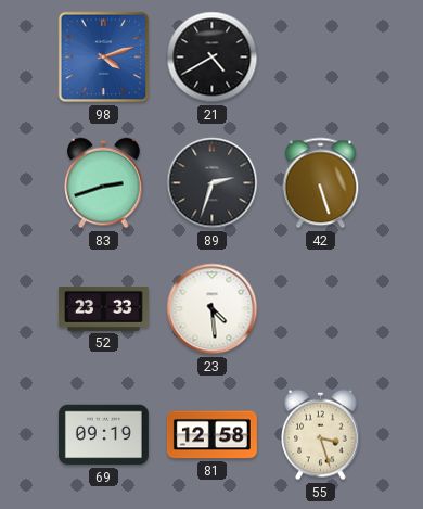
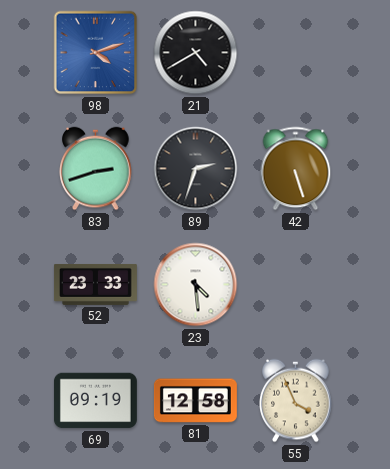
55: 3:27 -> 3:56
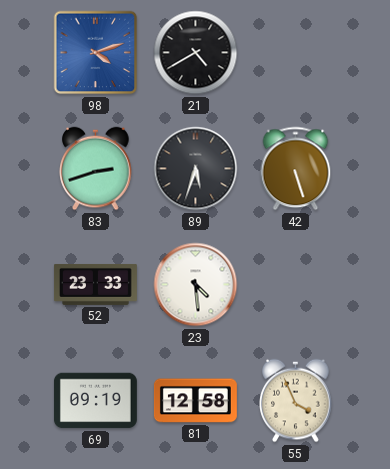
89: 2:33 -> 5:33
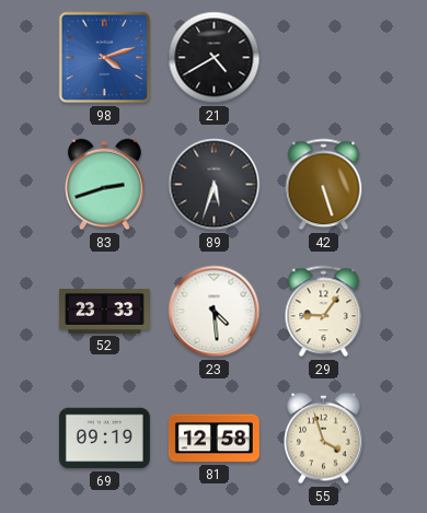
29: none -> 9:06
55: 3:56 -> 3:57
